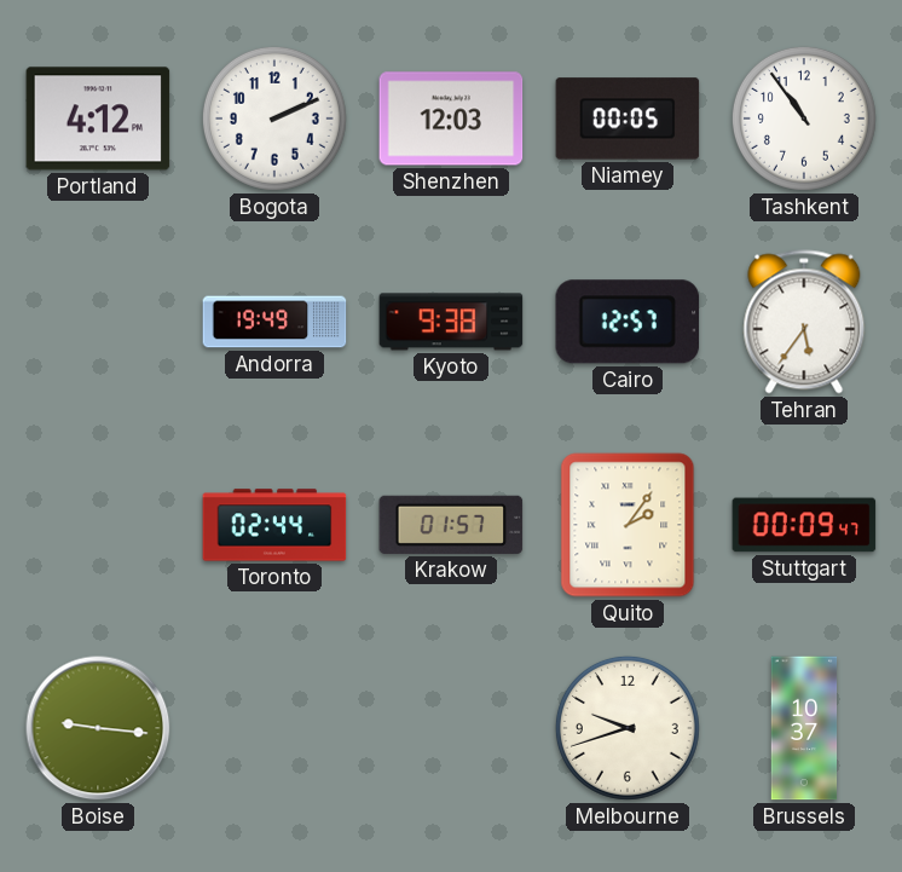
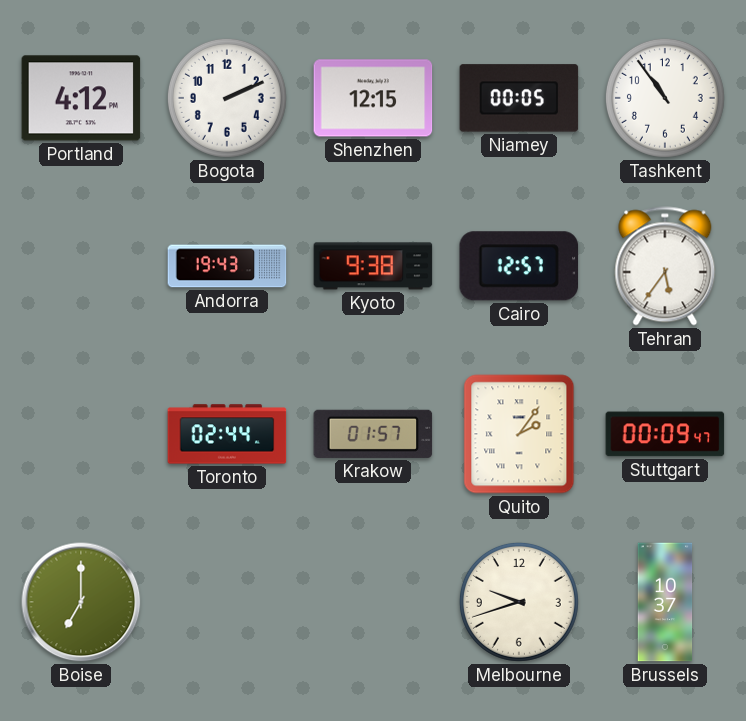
Shenzhen: 12:03 -> 12:15
Andorra: 19:49 -> 19:43
Boise: 9:16 -> 7:00
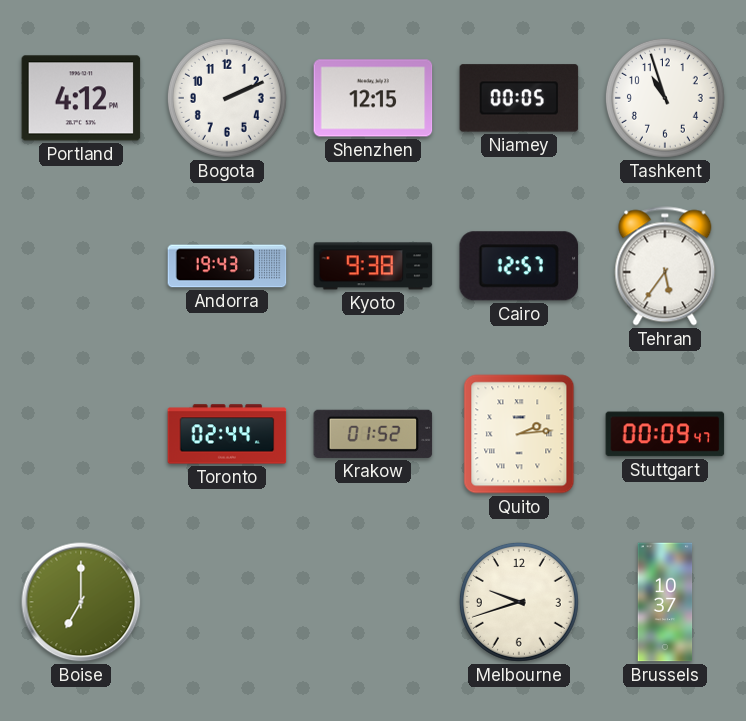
Tashkent: 10:54 -> 10:57
Krakow: 01:57 -> 01:52
Quito: 2:06 -> 2:14
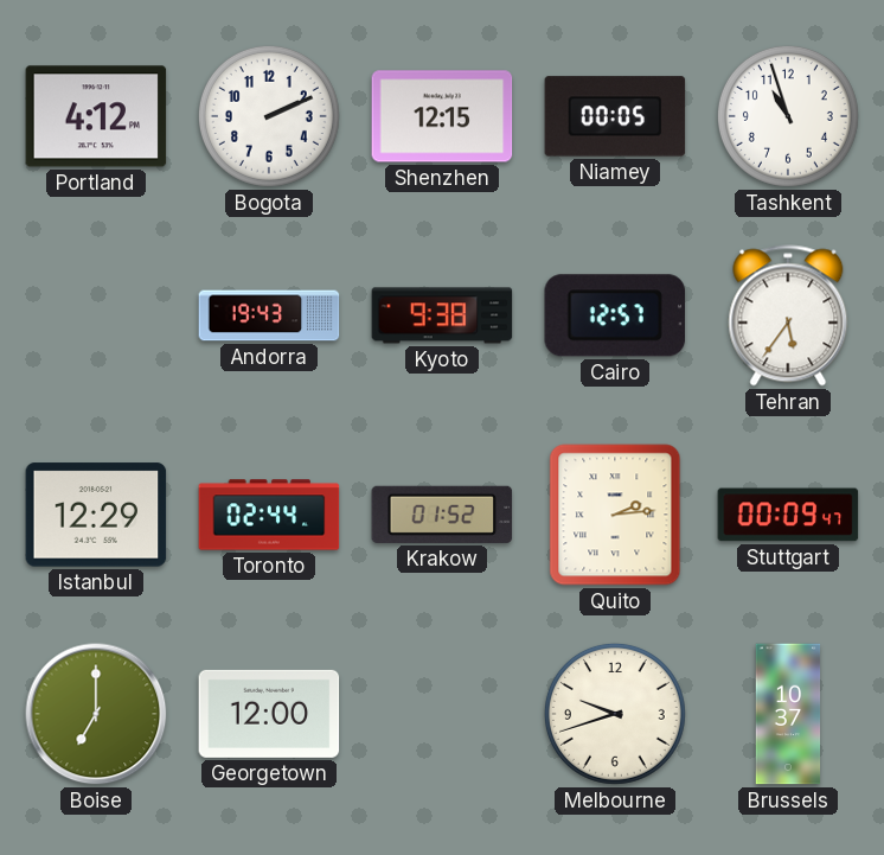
Istanbul: none -> 12:29
Georgetown: none -> 12:00
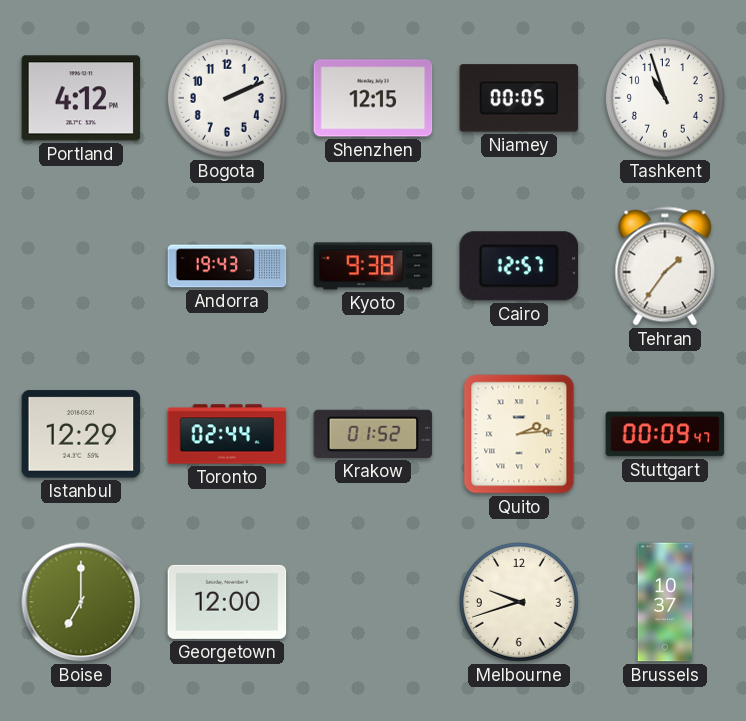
Tehran: 5:36 -> 1:36
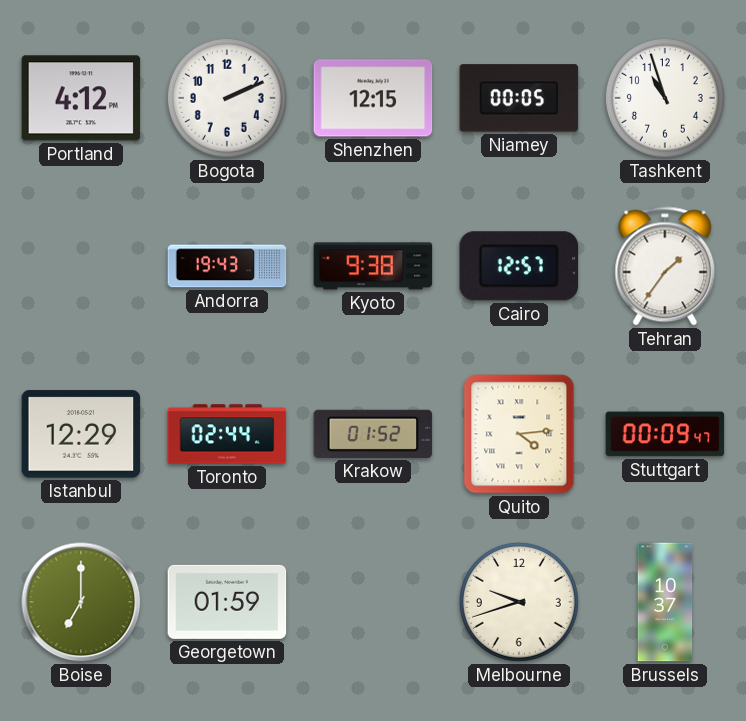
Quito: 2:14 -> 4:14
Georgetown: 12:00 -> 01:59
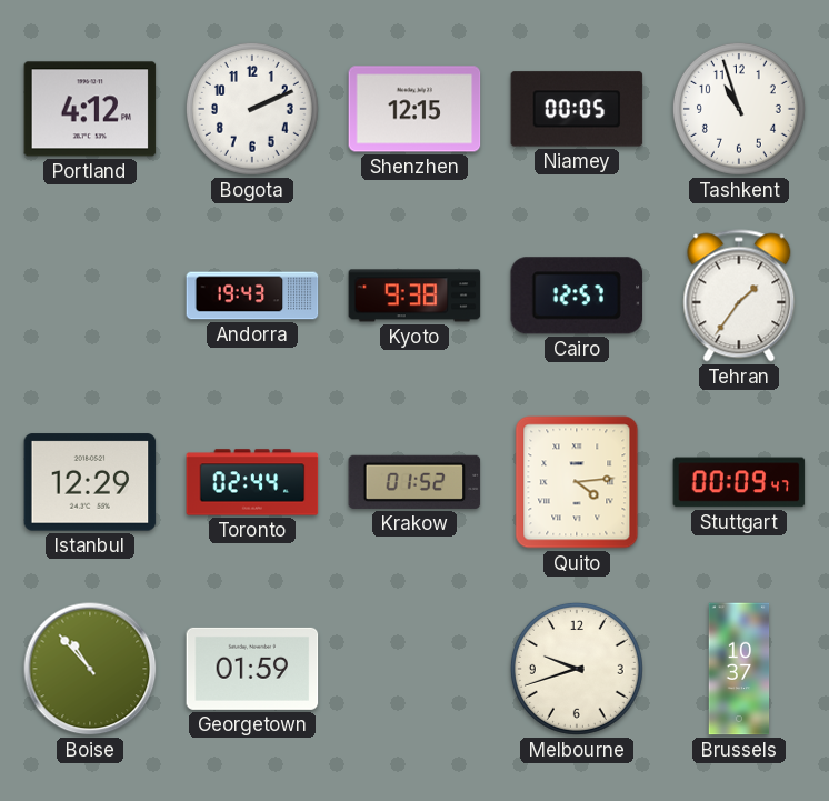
Boise: 7:00 -> 10:53
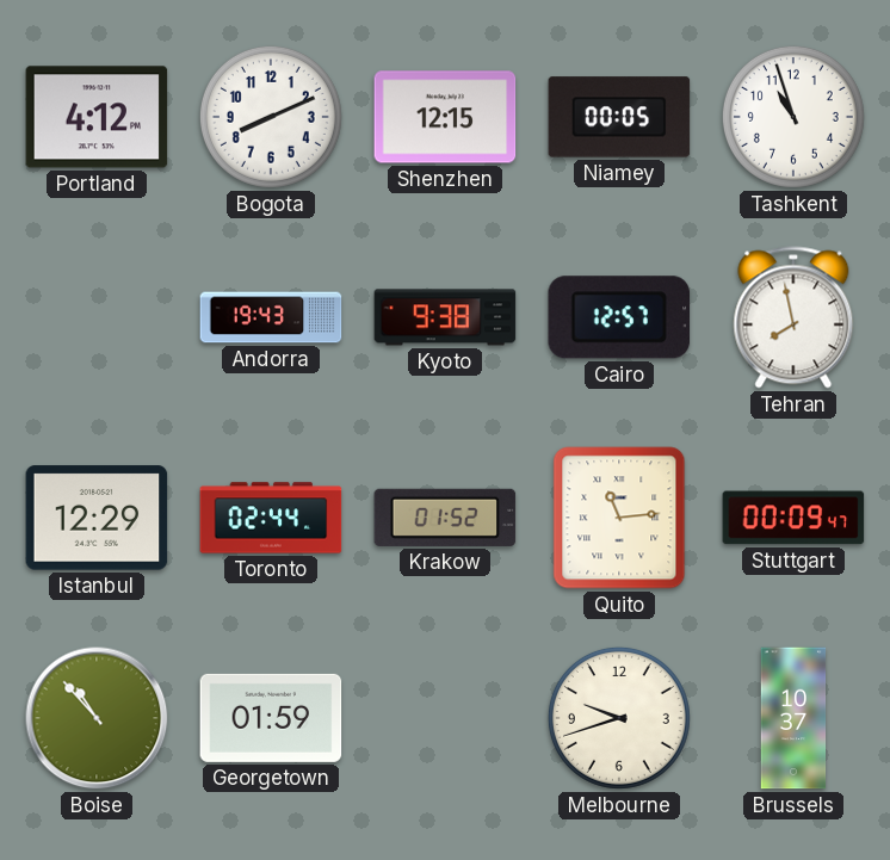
Bogota: 2:11 -> 8:11
Tehran: 1:36 -> 7:58
Quito: 4:14 -> 11:14
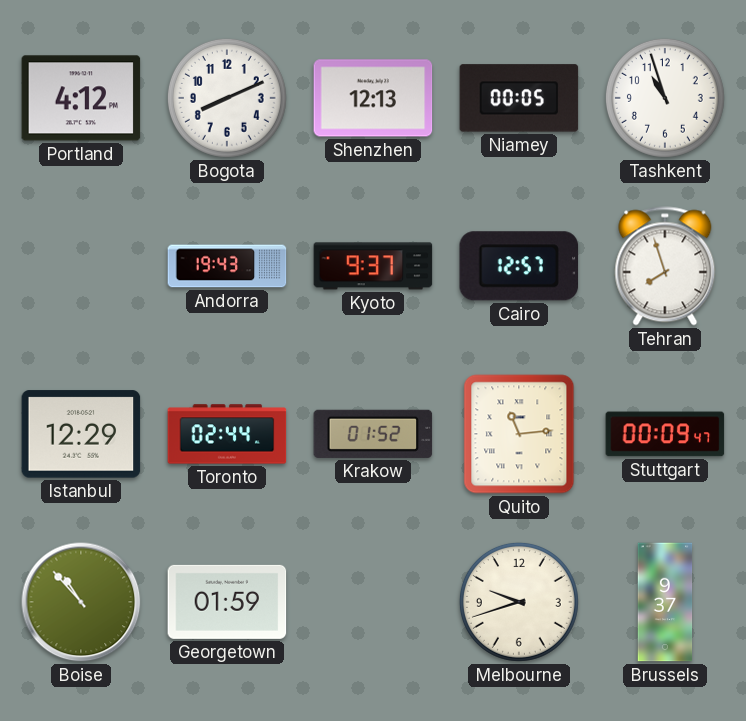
Shenzhen: 12:15 -> 12:13
Kyoto: 9:38 -> 9:37
Tehran: 7:58 -> 7:57
Brussels: 10:37 -> 9:37
